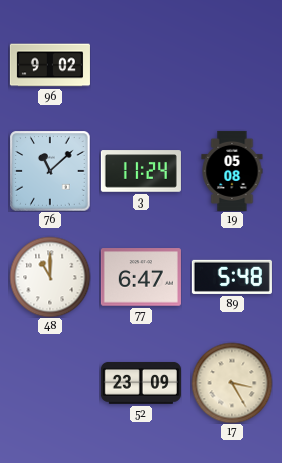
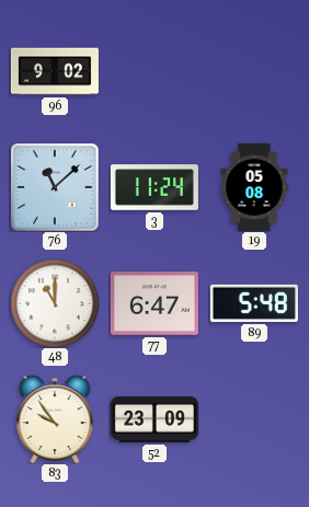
83: none -> 9:54
17: 3:25 -> none
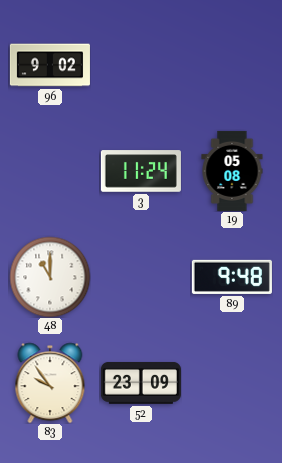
76: 11:08 -> none
77: 6:47 -> none
89: 5:48 -> 9:48
